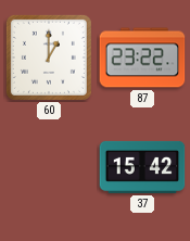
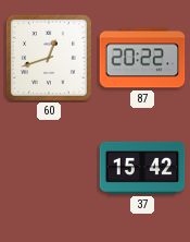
60: 1:00 -> 12:42
87: 23:22 -> 20:22
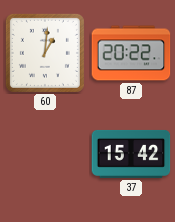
60: 12:42 -> 1:01
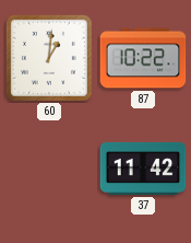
87: 20:22 -> 10:22
37: 15:42 -> 11:42
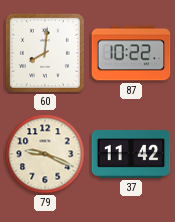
60: 1:01 -> 8:01
79: none -> 9:19
